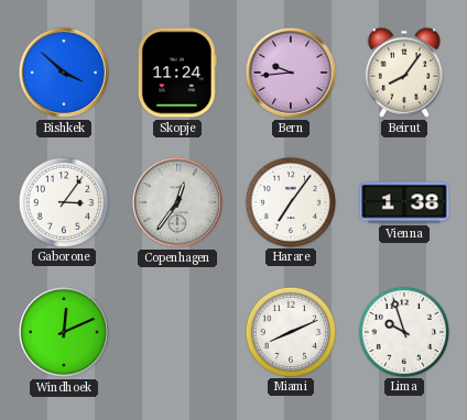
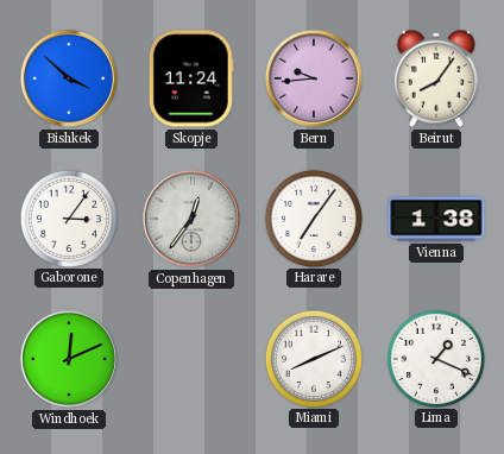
Lima: 9:57 -> 1:19
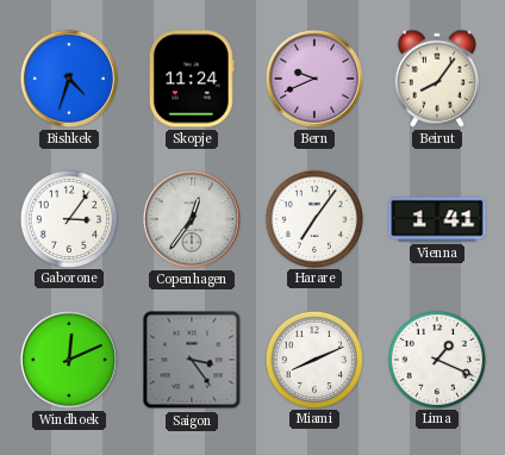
Bishkek: 3:52 -> 4:33
Bern: 9:44 -> 9:41
Vienna: 1:38 -> 1:41
Saigon: none -> 3:24
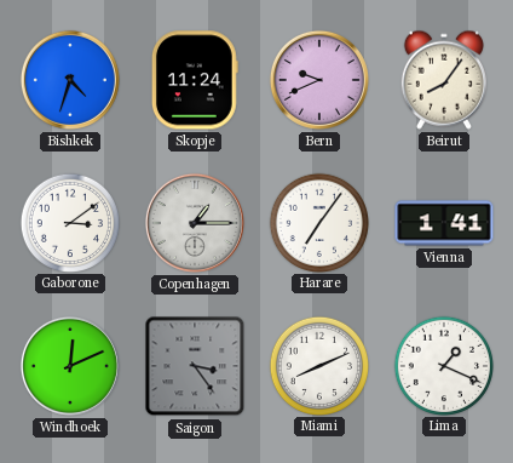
Gaborone: 3:06 -> 3:09
Copenhagen: 12:36 -> 1:15
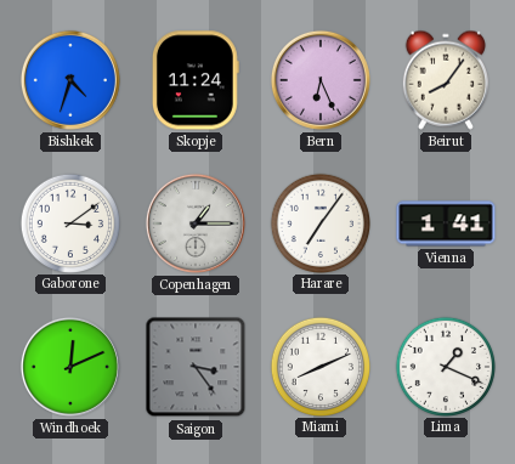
Bern: 9:41 -> 6:26
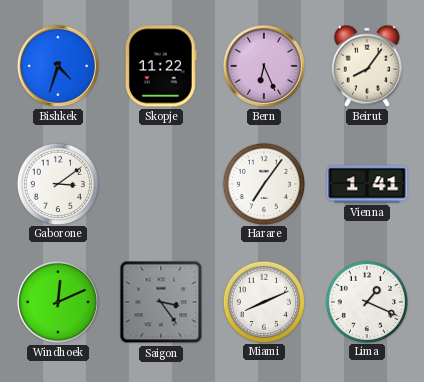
Skopje: 11:24 -> 11:22
Copenhagen: 1:15 -> none
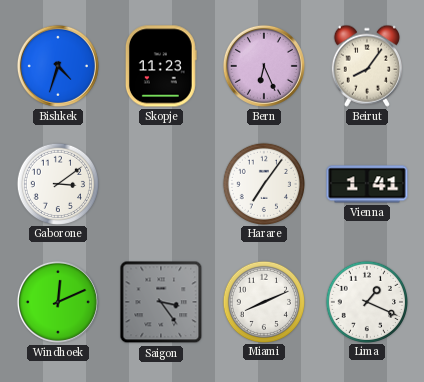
Skopje: 11:22 -> 11:23
